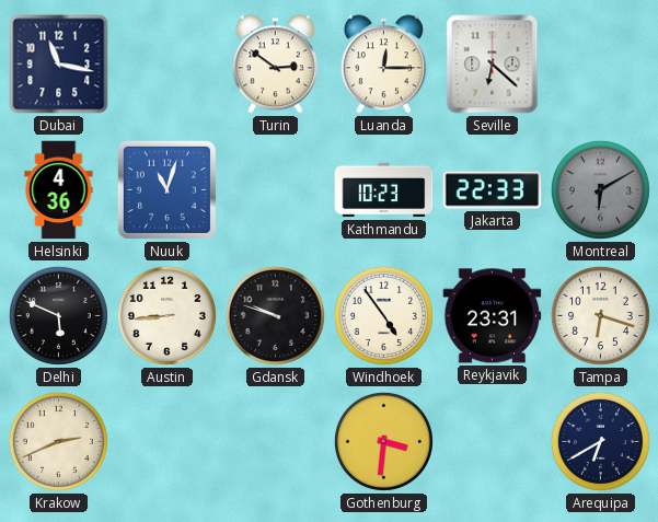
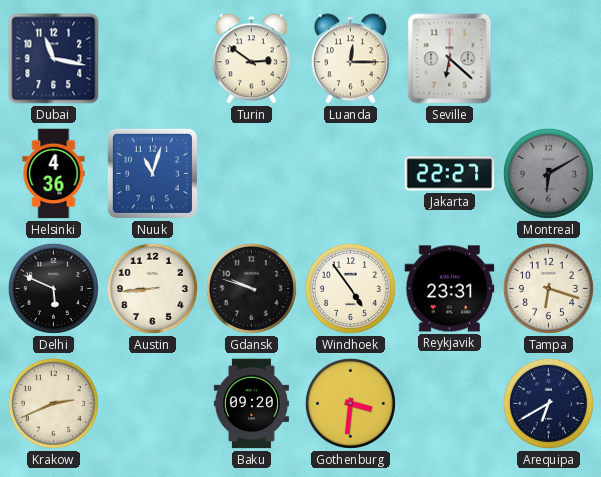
Kathmandu: 10:23 -> none
Jakarta: 22:33 -> 22:27
Baku: none -> 09:20
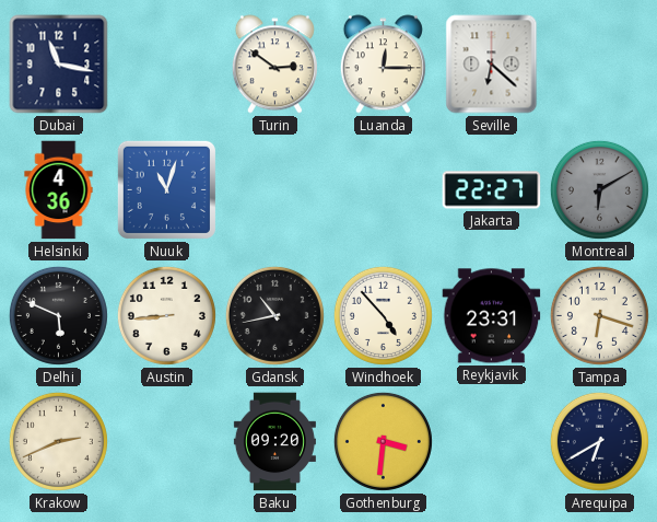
Gdansk: 9:48 -> 10:43
Windhoek: 4:54 -> 4:53
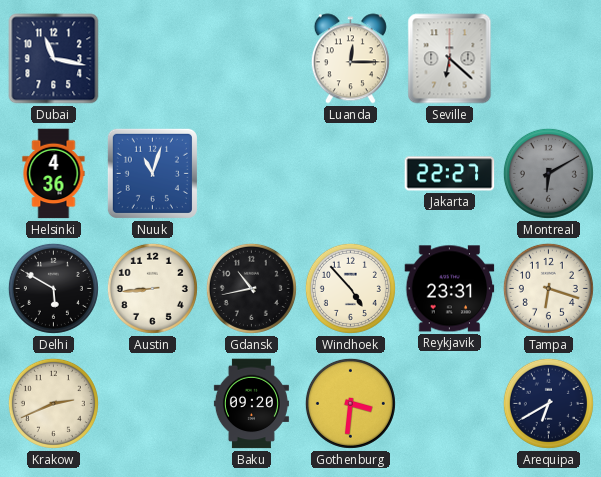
Turin: 2:51 -> none
Delhi: 5:49 -> 5:50
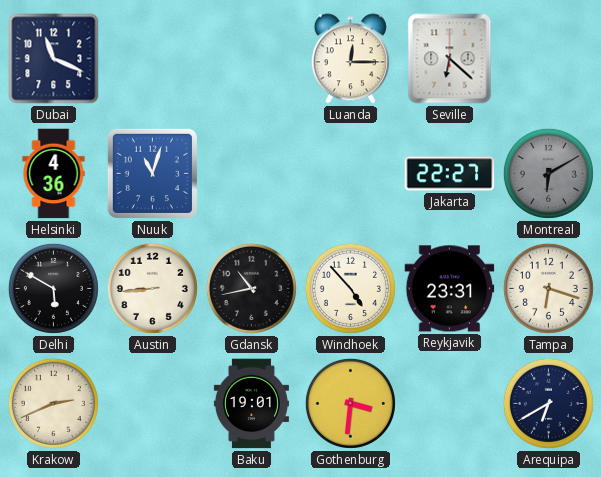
Dubai: 11:17 -> 11:19
Baku: 09:20 -> 19:01
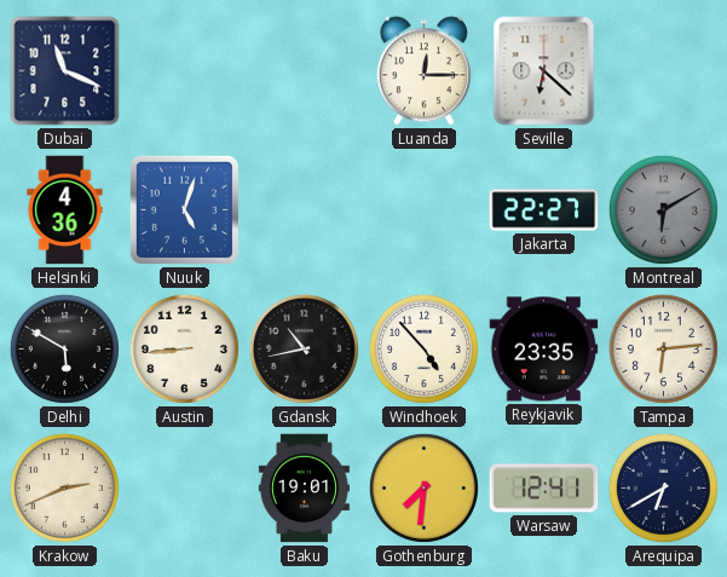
Nuuk: 11:03 -> 5:03
Reykjavik: 23:31 -> 23:35
Tampa: 6:18 -> 6:14
Gothenburg: 3:31 -> 7:31
Warsaw: none -> 12:41
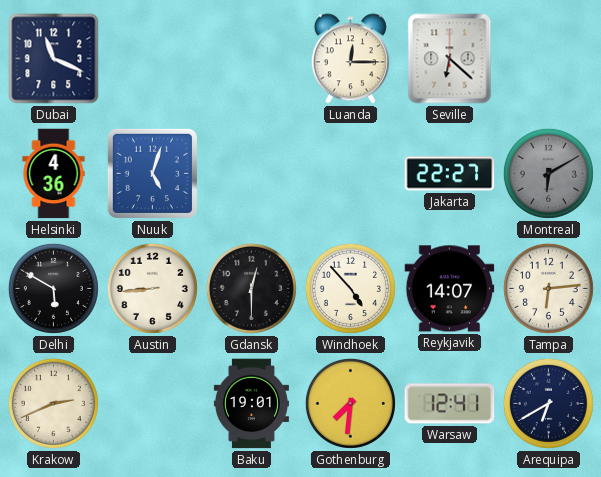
Gdansk: 10:43 -> 12:30
Reykjavik: 23:35 -> 14:07
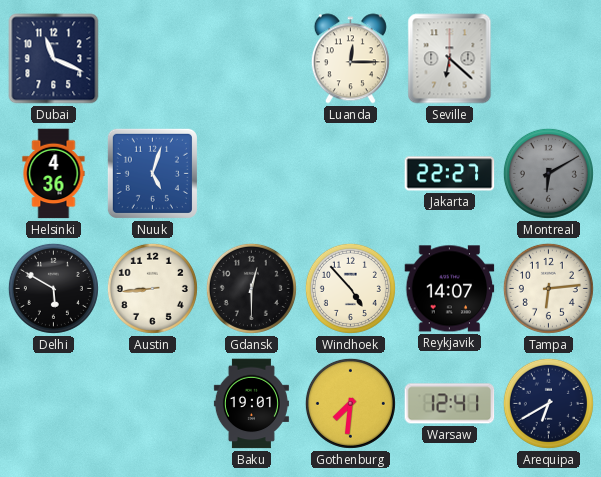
Krakow: 2:41 -> none
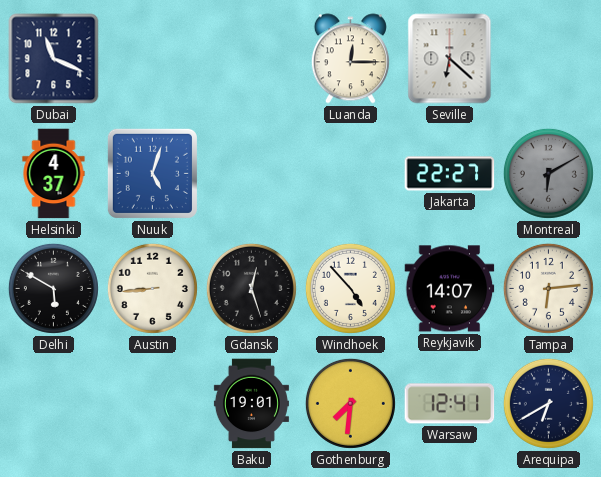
Helsinki: 4:36 -> 4:37
Gdansk: 12:30 -> 12:27
